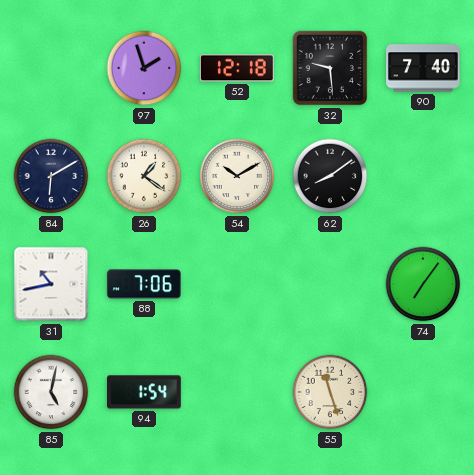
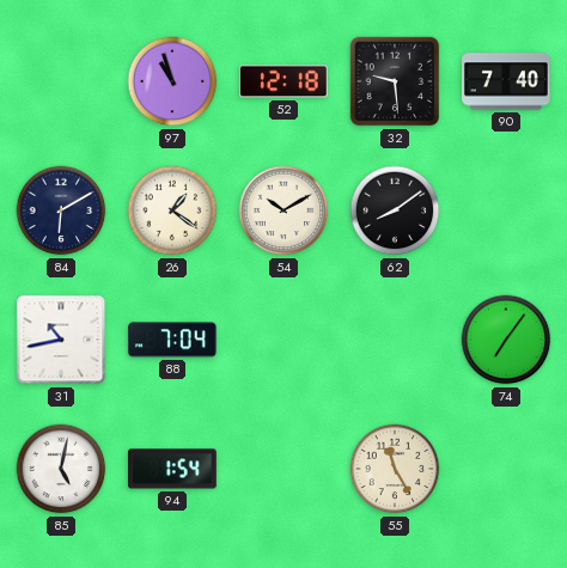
97: 1:57 -> 10:57
88: 7:06 -> 7:04
55: 11:27 -> 11:25
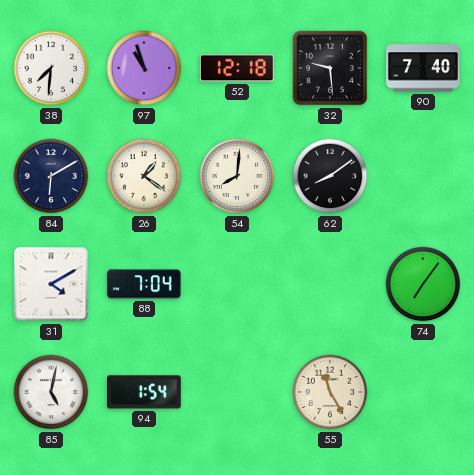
38: none -> 7:31
54: 10:10 -> 8:01
31: 10:43 -> 4:10
